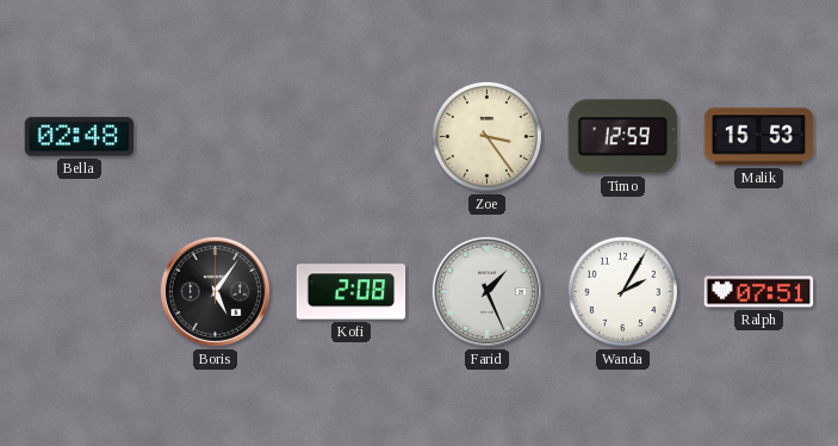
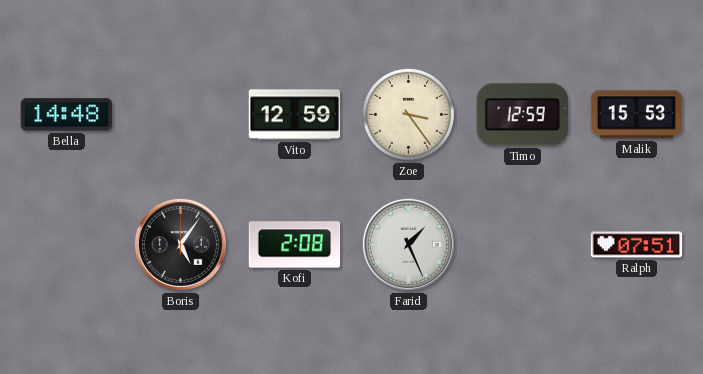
Bella: 02:48 -> 14:48
Vito: none -> 12:59
Wanda: 2:05 -> none
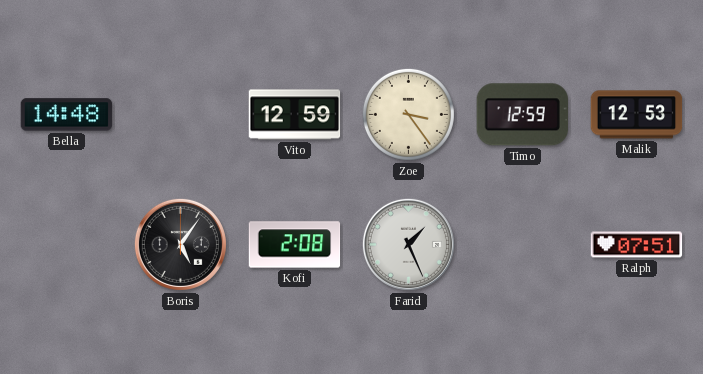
Malik: 15:53 -> 12:53
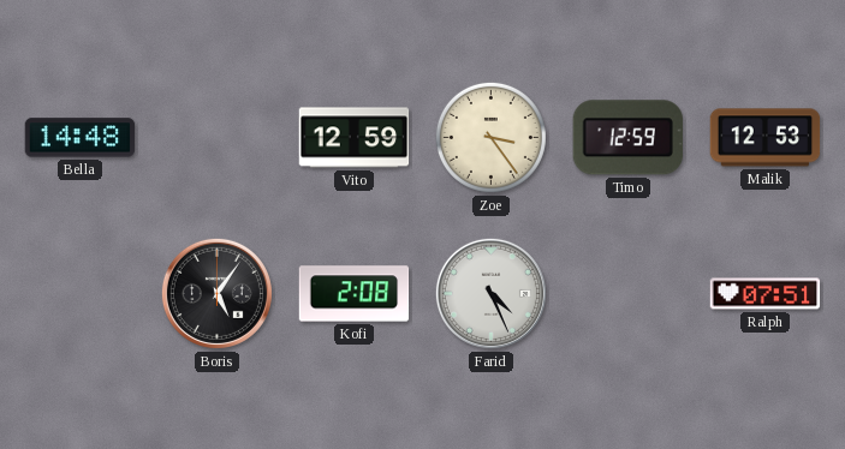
Farid: 1:26 -> 4:26
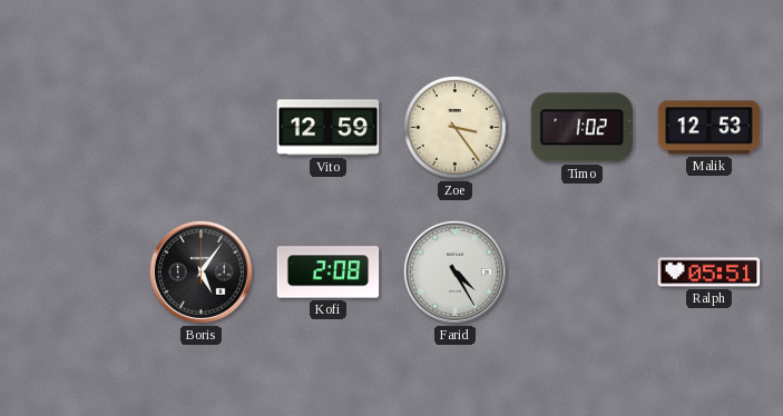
Bella: 14:48 -> none
Timo: 12:59 -> 1:02
Farid: 4:26 -> 4:25
Ralph: 07:51 -> 05:51
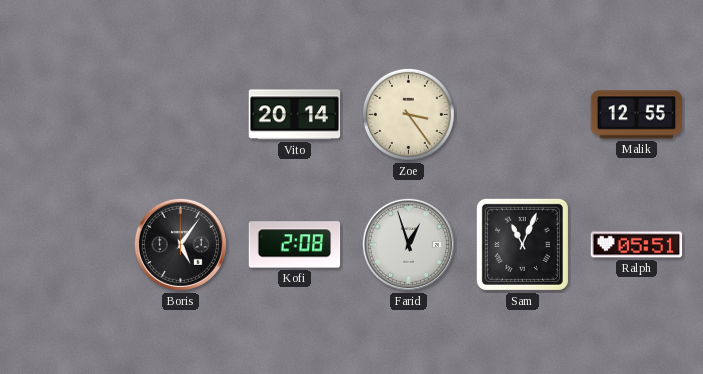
Vito: 12:59 -> 20:14
Timo: 1:02 -> none
Malik: 12:53 -> 12:55
Farid: 4:25 -> 12:57
Sam: none -> 11:04
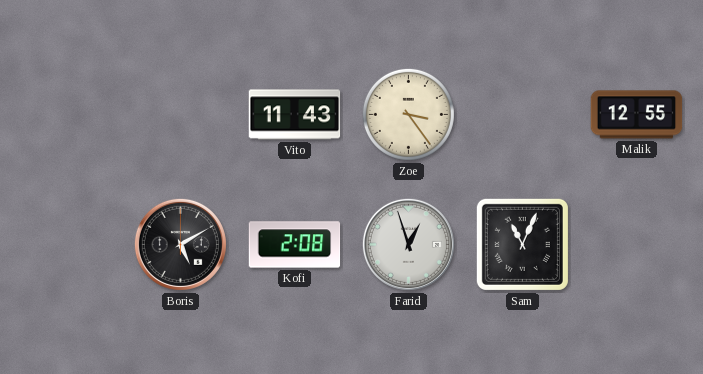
Vito: 20:14 -> 11:43
Boris: 5:06 -> 5:10
Ralph: 05:51 -> none
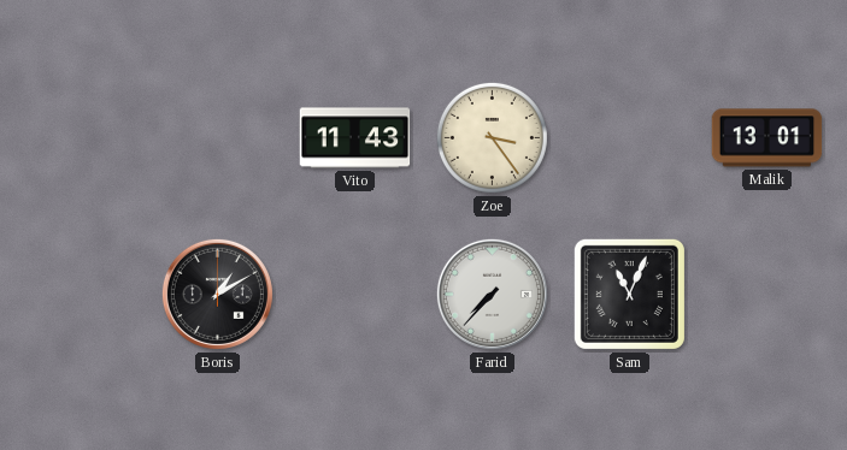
Malik: 12:55 -> 13:01
Boris: 5:10 -> 1:10
Kofi: 2:08 -> none
Farid: 12:57 -> 7:37
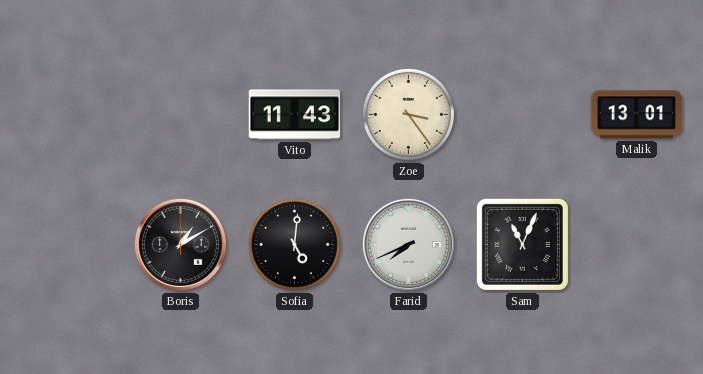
Sofia: none -> 5:01
Farid: 7:37 -> 7:41
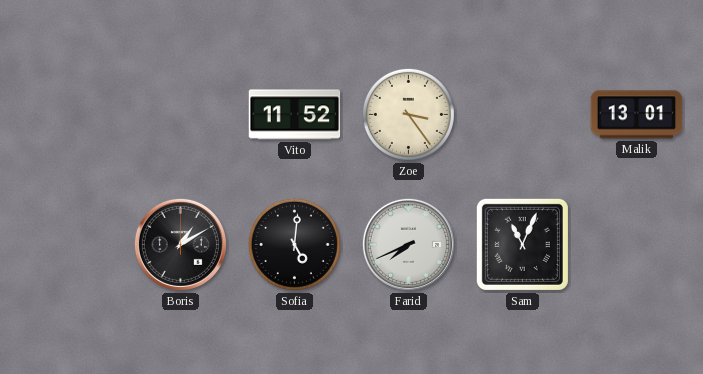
Vito: 11:43 -> 11:52
